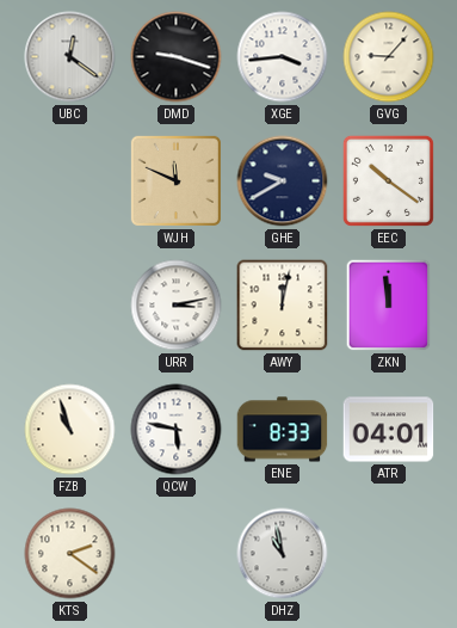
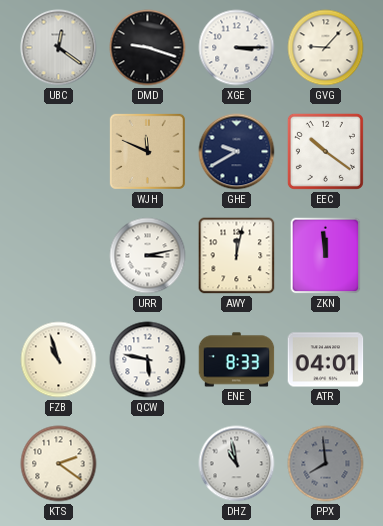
XGE: 3:44 -> 3:15
PPX: none -> 7:59
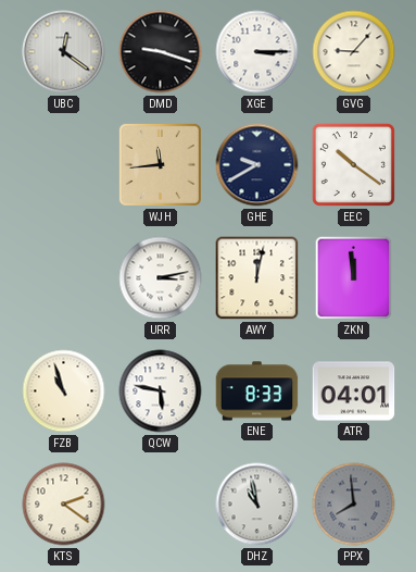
WJH: 11:49 -> 11:44
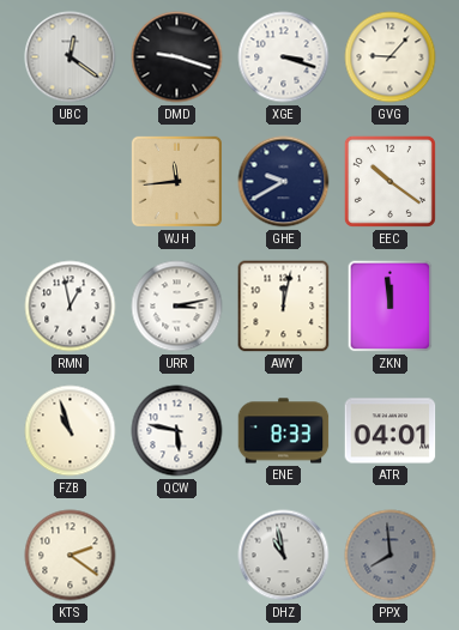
XGE: 3:15 -> 3:18
RMN: none -> 12:58
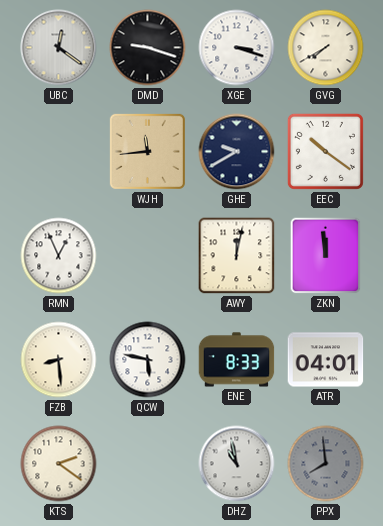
GVG: 9:07 -> 7:40
RMN: 12:58 -> 12:56
URR: 3:13 -> none
FZB: 10:57 -> 8:29
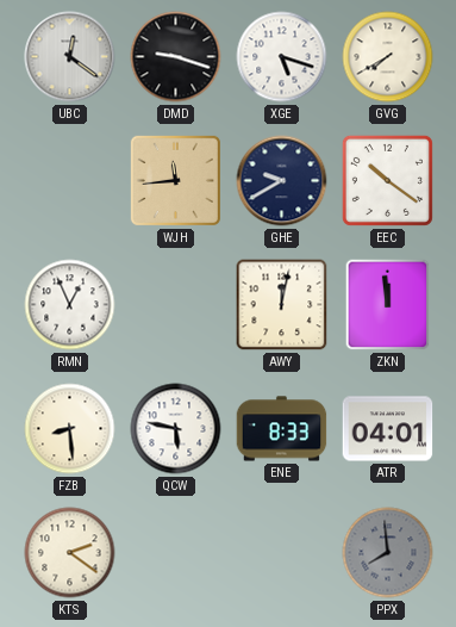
XGE: 3:18 -> 5:18
DHZ: 10:58 -> none
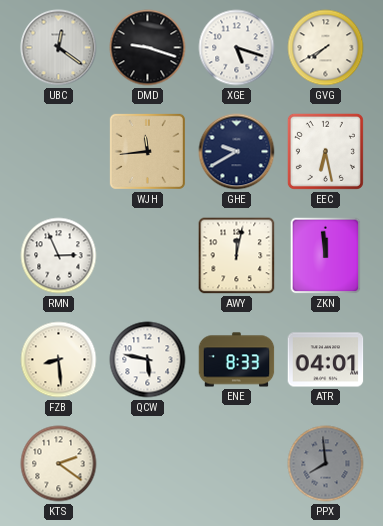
EEC: 10:21 -> 6:28
RMN: 12:56 -> 2:56
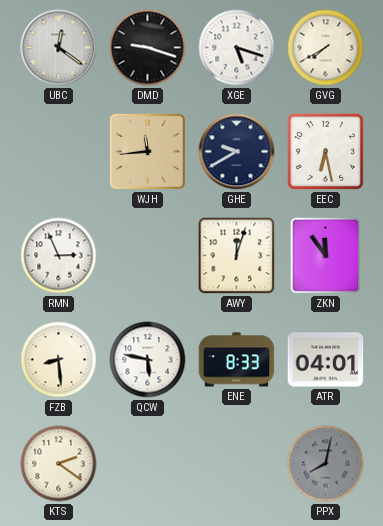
AWY: 12:02 -> 12:03
ZKN: 11:59 -> 11:54
PPX: 7:59 -> 8:02
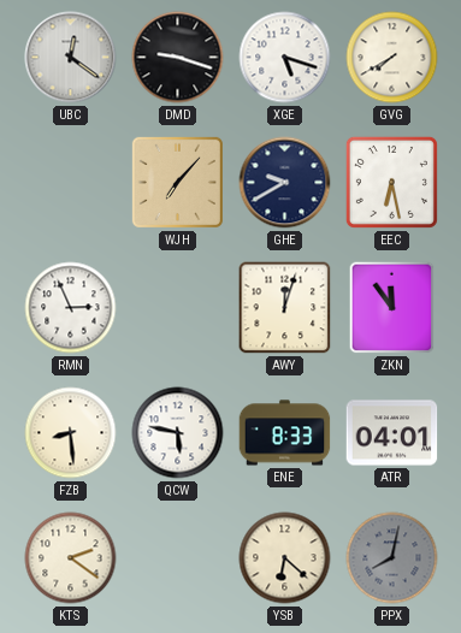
WJH: 11:44 -> 7:07
YSB: none -> 6:22
